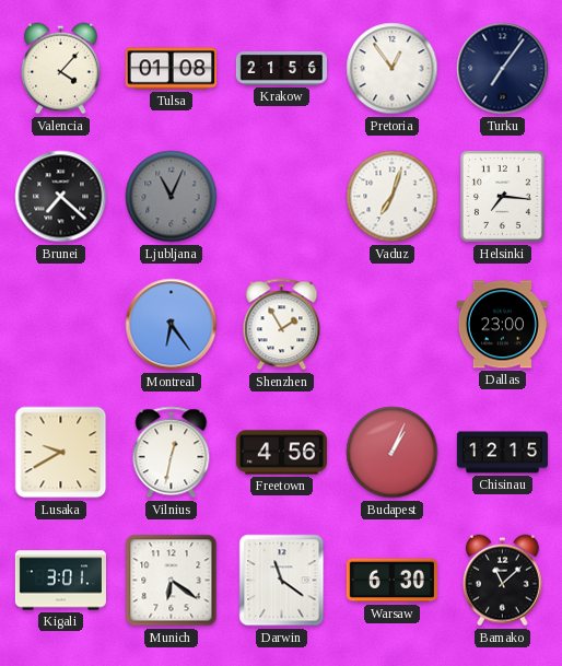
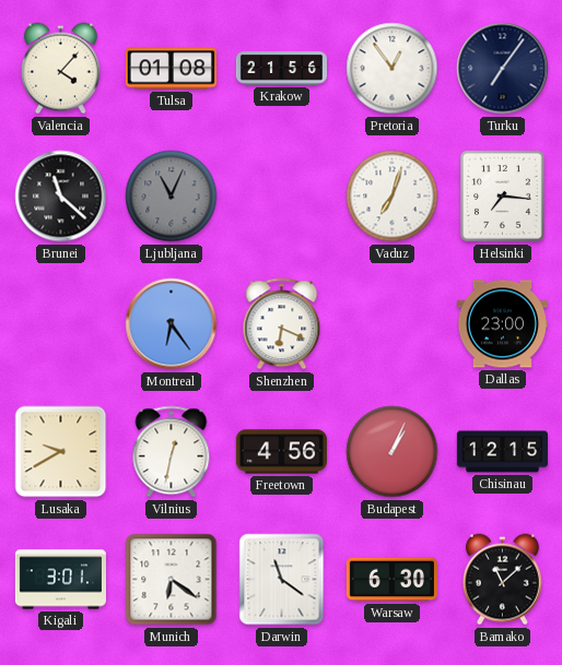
Brunei: 7:22 -> 11:22
Shenzhen: 1:55 -> 6:19
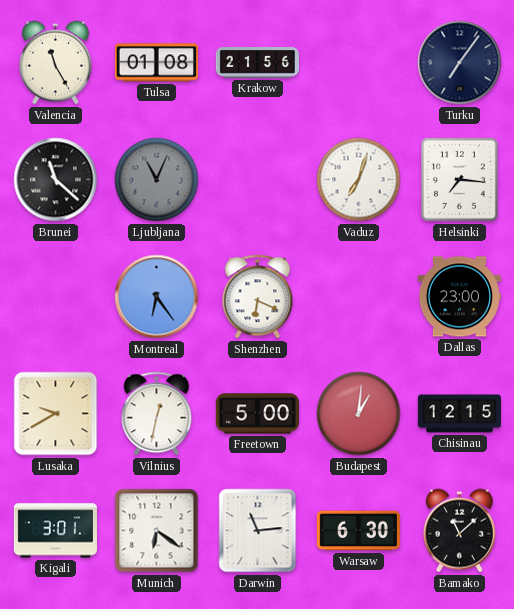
Valencia: 4:07 -> 11:25
Pretoria: 12:54 -> none
Freetown: 4:56 -> 5:00
Budapest: 1:04 -> 1:01
Darwin: 11:21 -> 11:14
